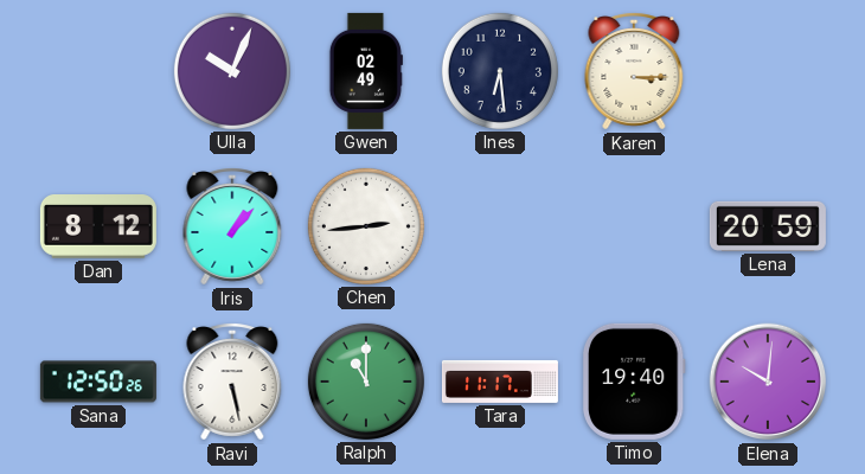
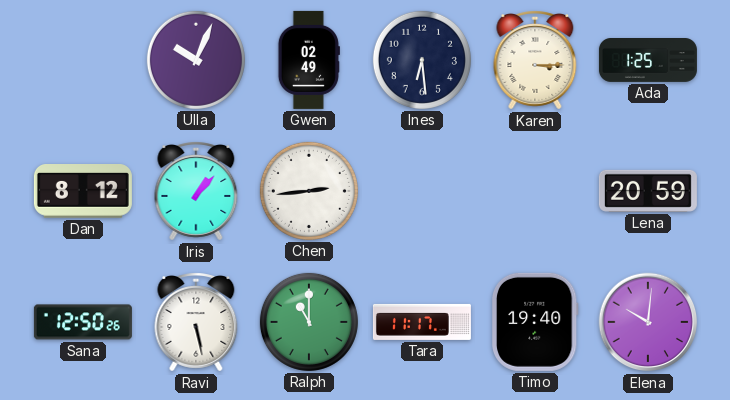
Ada: none -> 1:25
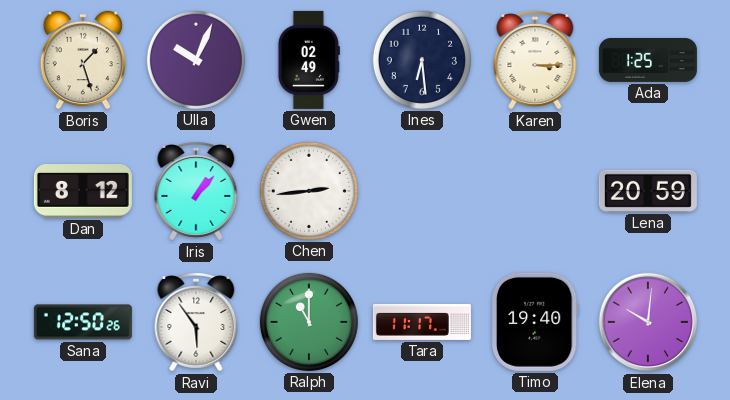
Boris: none -> 1:27
Ravi: 5:28 -> 5:54
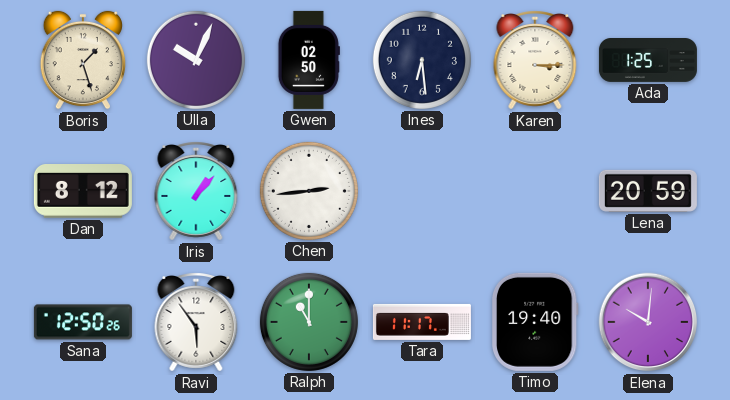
Gwen: 02:49 -> 02:50
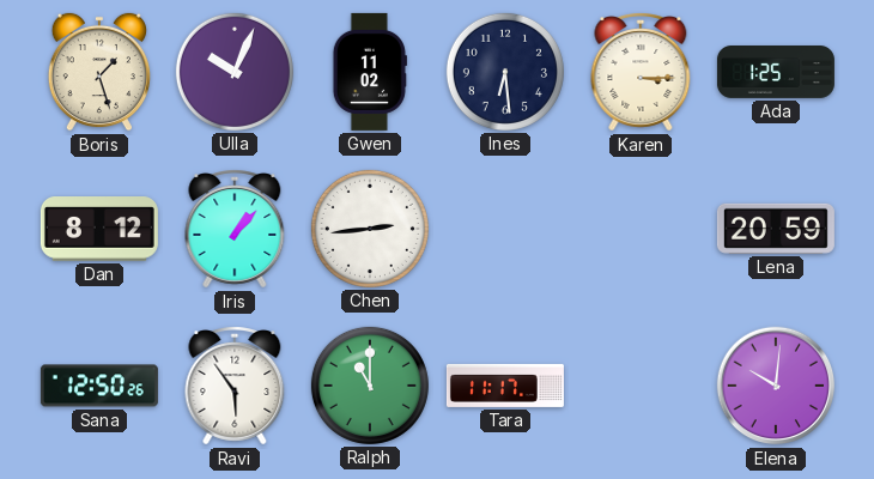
Gwen: 02:50 -> 11:02
Timo: 19:40 -> none
